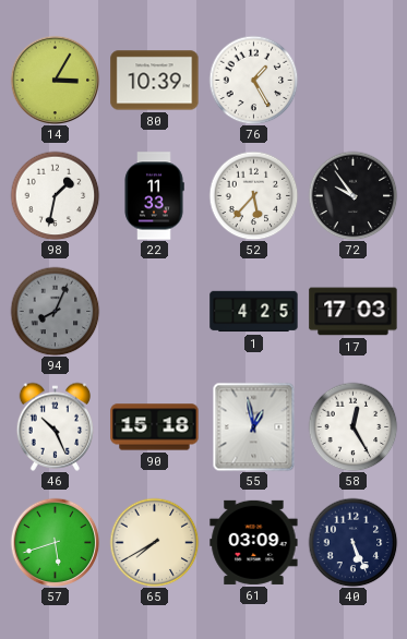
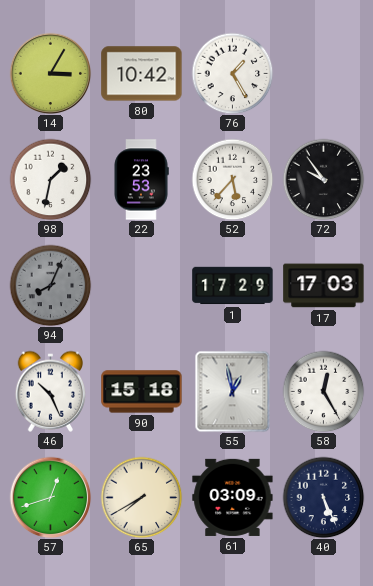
80: 10:39 -> 10:42
22: 11:33 -> 23:53
1: 4:25 -> 17:29
57: 5:42 -> 12:42
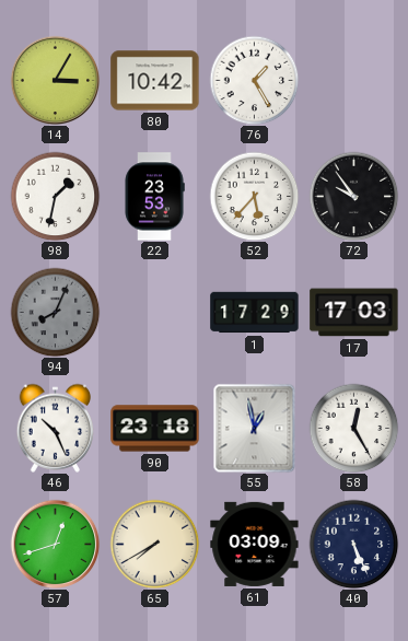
90: 15:18 -> 23:18
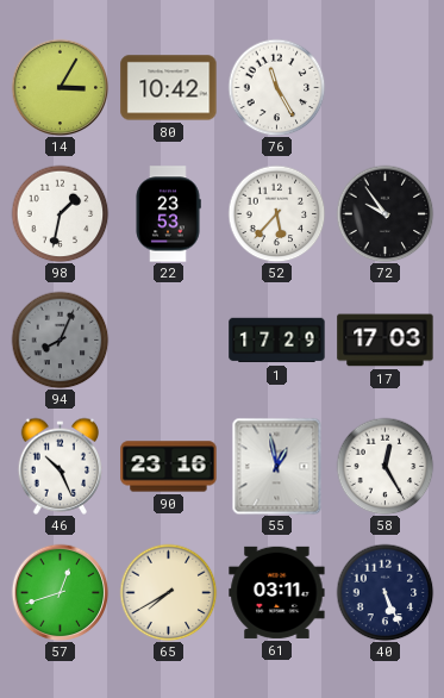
76: 1:25 -> 11:25
90: 23:18 -> 23:16
61: 03:09 -> 03:11
